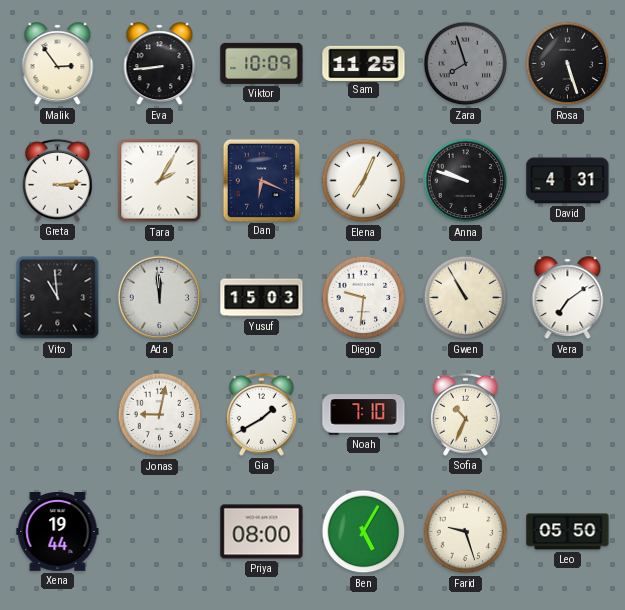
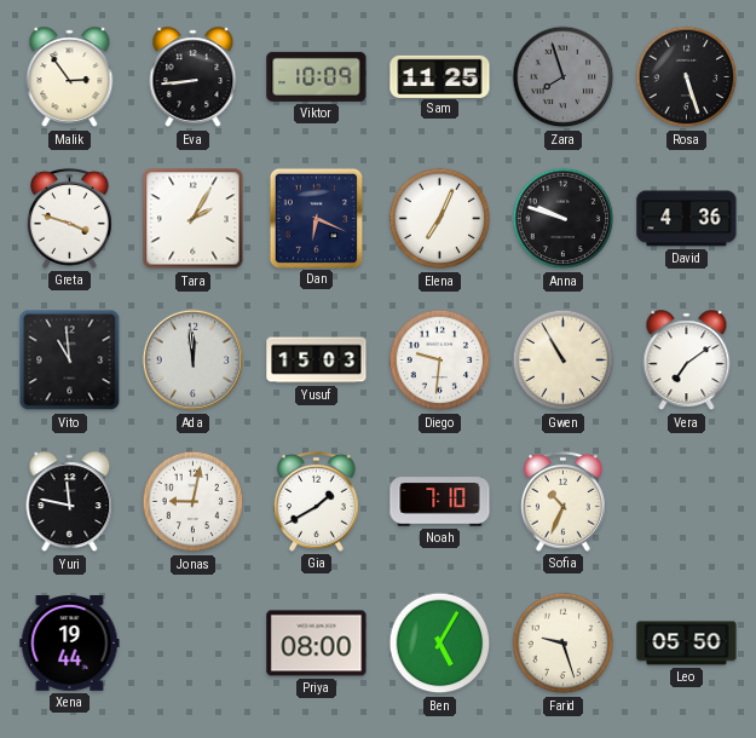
Greta: 3:14 -> 3:48
David: 4:31 -> 4:36
Yuri: none -> 11:47
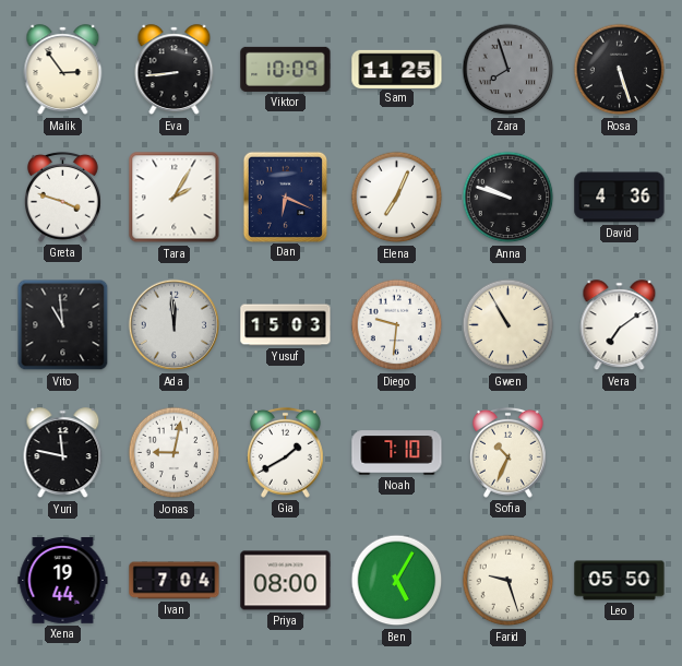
Ivan: none -> 7:04
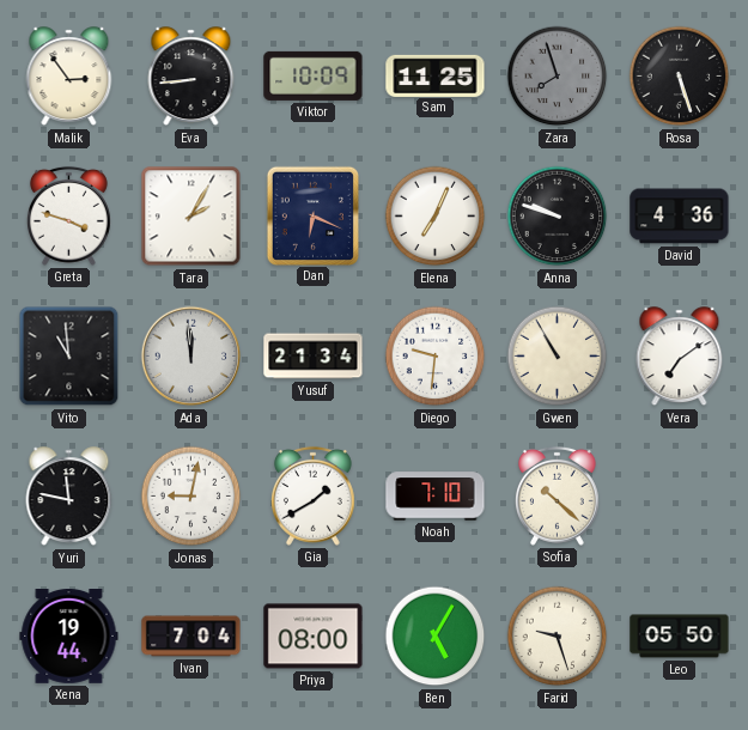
Yusuf: 15:03 -> 21:34
Sofia: 10:34 -> 10:22
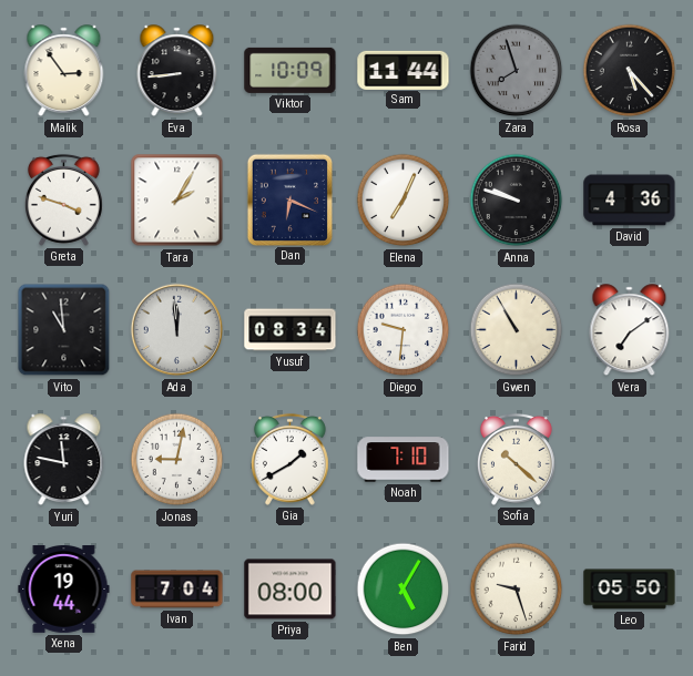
Sam: 11:25 -> 11:44
Rosa: 5:27 -> 5:23
Yusuf: 21:34 -> 08:34
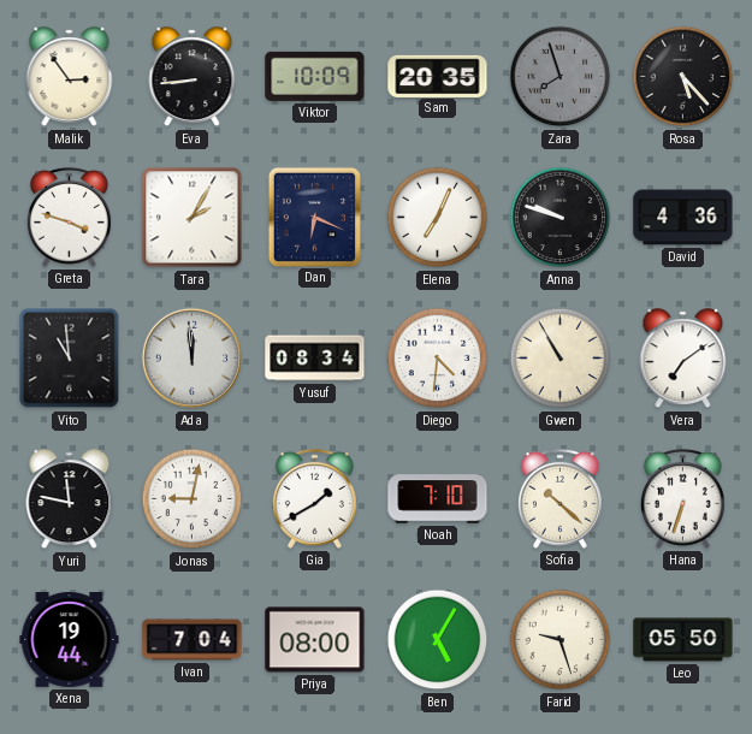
Sam: 11:44 -> 20:35
Diego: 9:31 -> 4:31
Hana: none -> 6:33
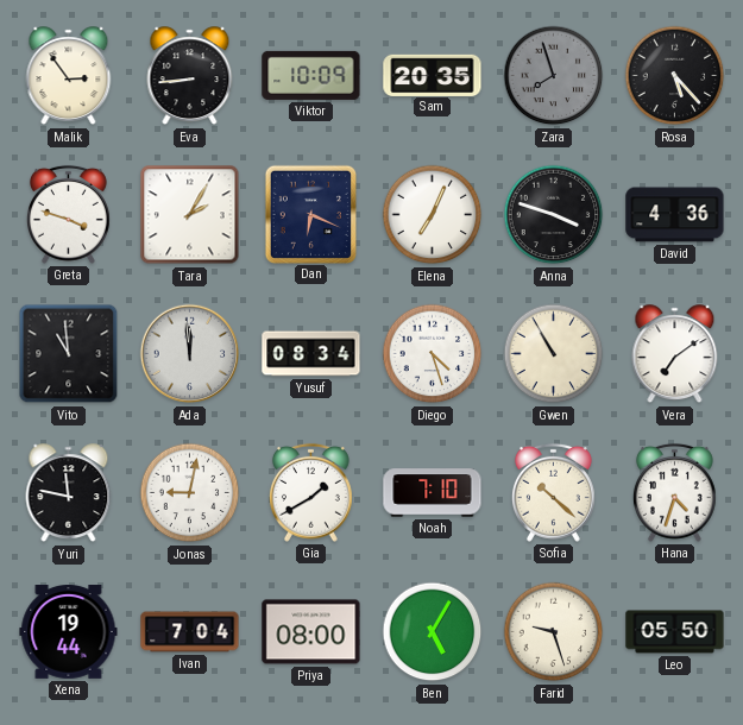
Anna: 9:48 -> 3:48
Diego: 4:31 -> 4:27
Hana: 6:33 -> 4:33
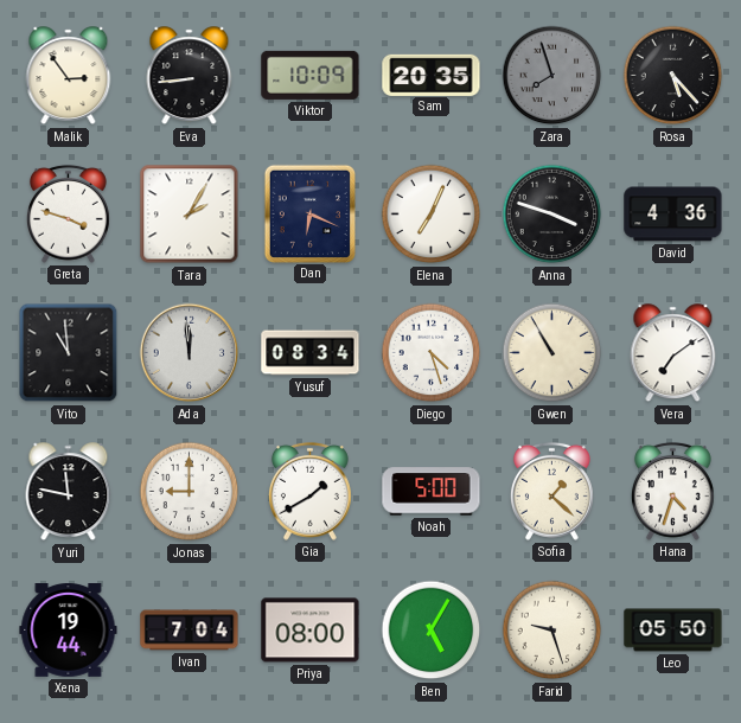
Jonas: 9:02 -> 9:00
Noah: 7:10 -> 5:00
Sofia: 10:22 -> 1:22
